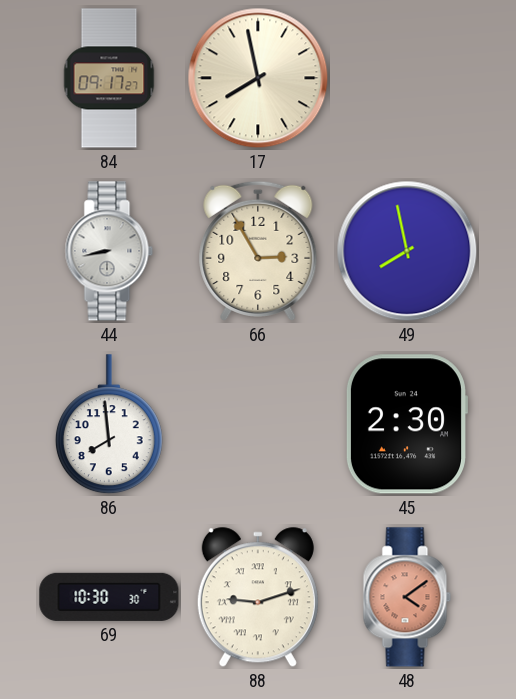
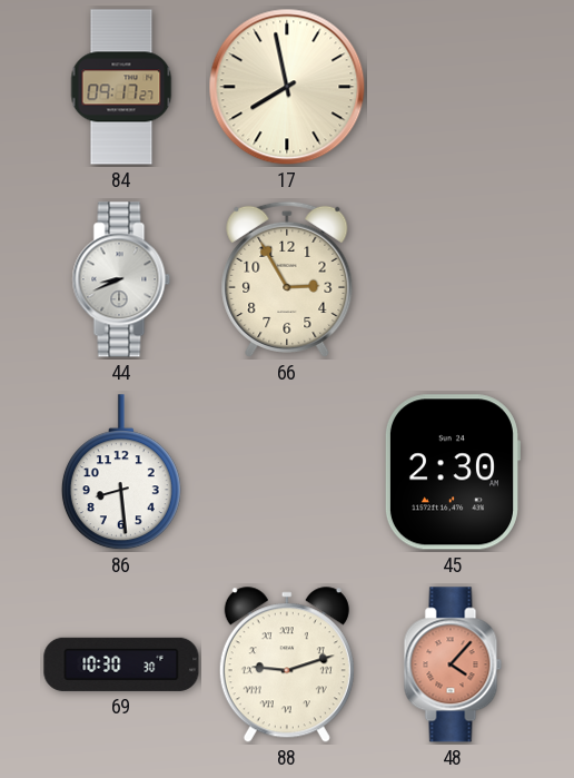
44: 8:43 -> 8:41
49: 7:58 -> none
86: 7:59 -> 8:29
48: 4:09 -> 4:07
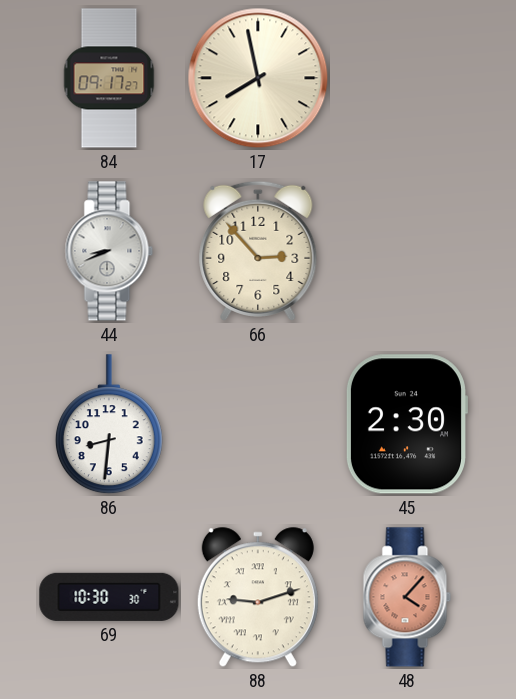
66: 2:55 -> 2:53
86: 8:29 -> 8:31
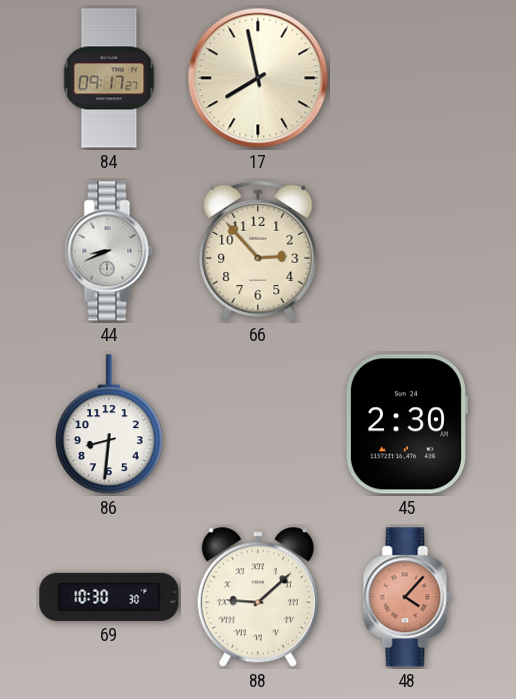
88: 9:12 -> 9:08
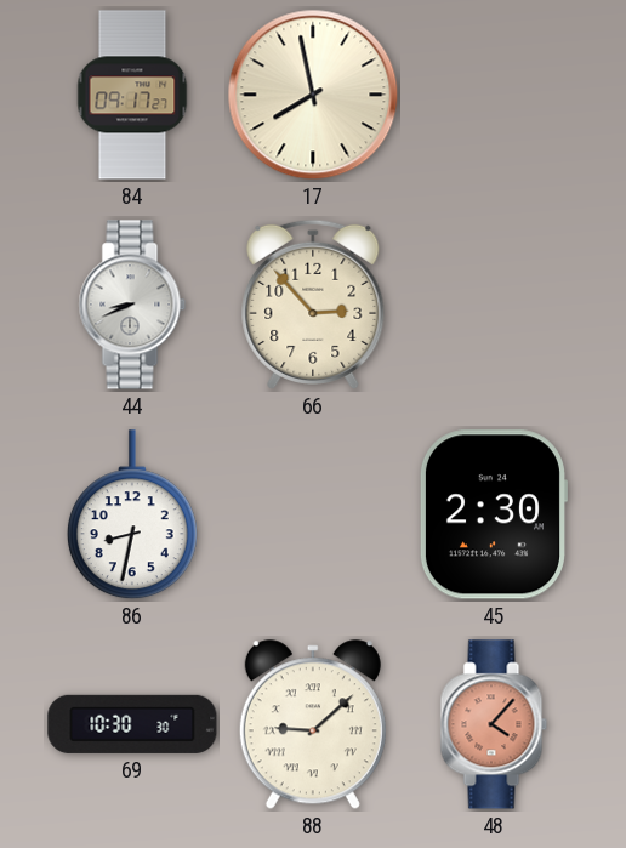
86: 8:31 -> 8:32
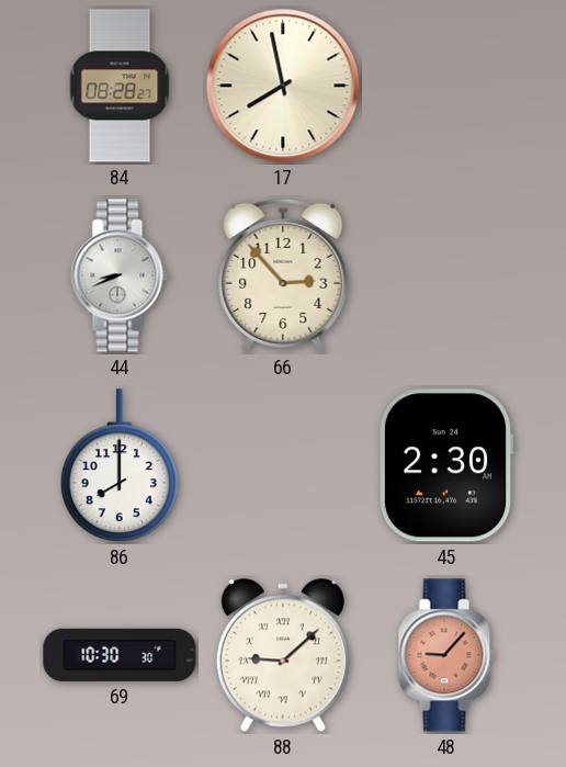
84: 09:17 -> 08:28
86: 8:32 -> 8:00
48: 4:07 -> 9:07
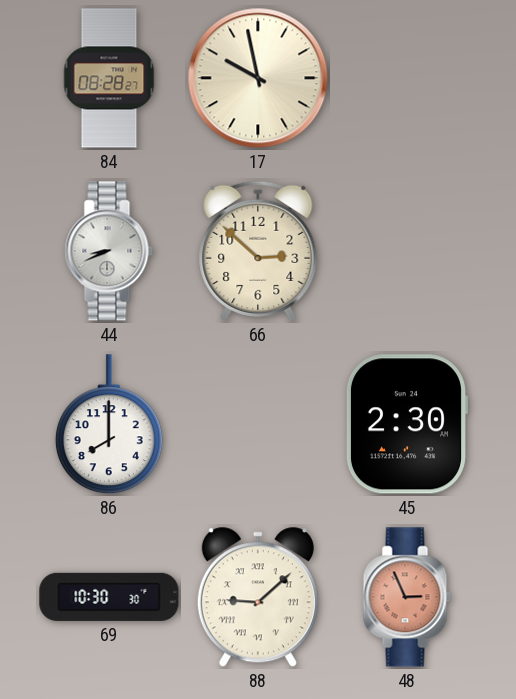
17: 7:58 -> 9:58
66: 2:53 -> 2:52
48: 9:07 -> 2:56
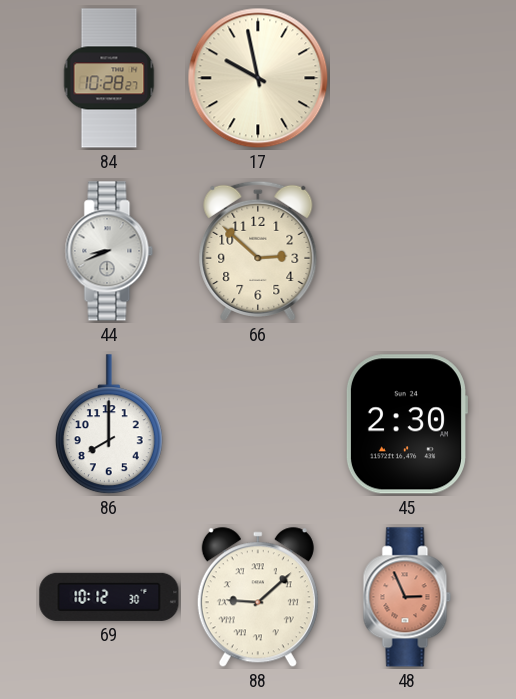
84: 08:28 -> 10:28
69: 10:30 -> 10:12
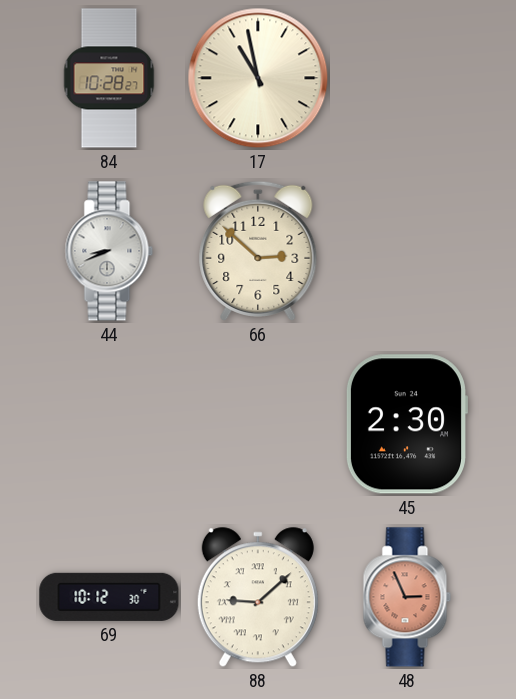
17: 9:58 -> 10:58
86: 8:00 -> none
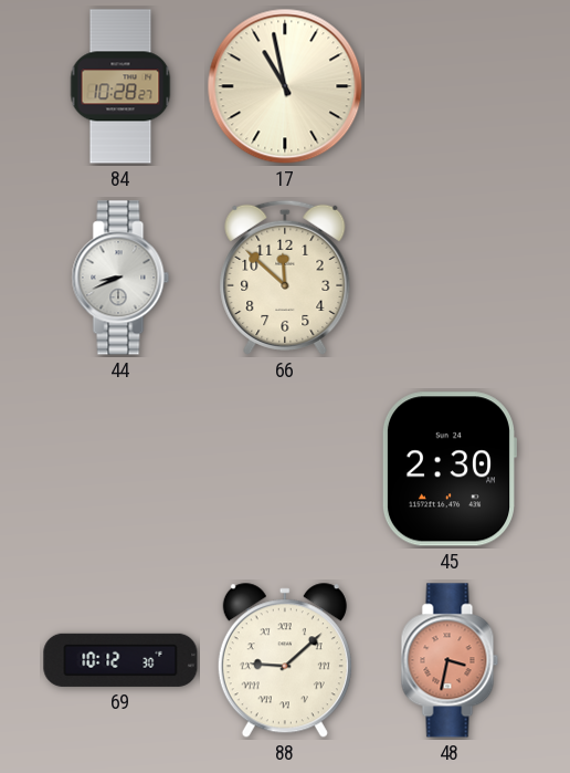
66: 2:52 -> 11:52
48: 2:56 -> 3:32
